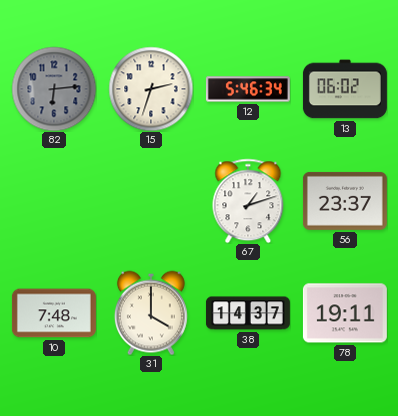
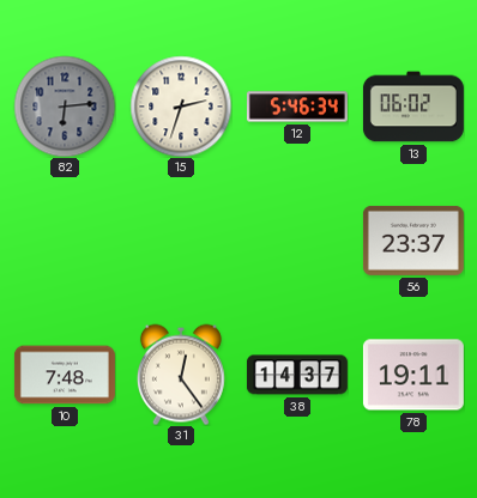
67: 1:12 -> none
31: 4:00 -> 12:24
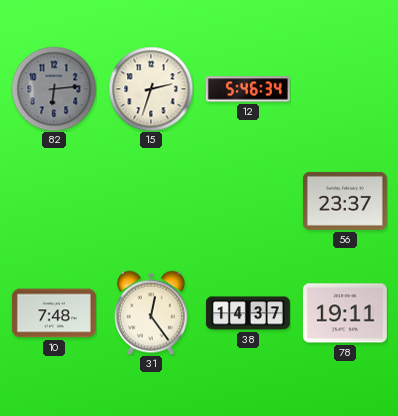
13: 06:02 -> none
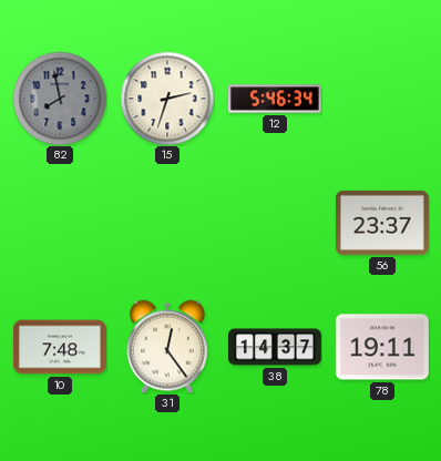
82: 6:14 -> 7:58
